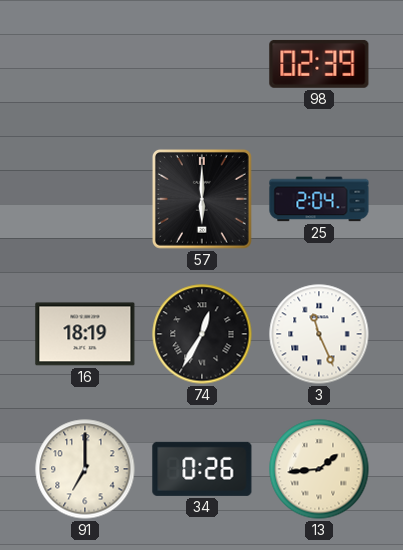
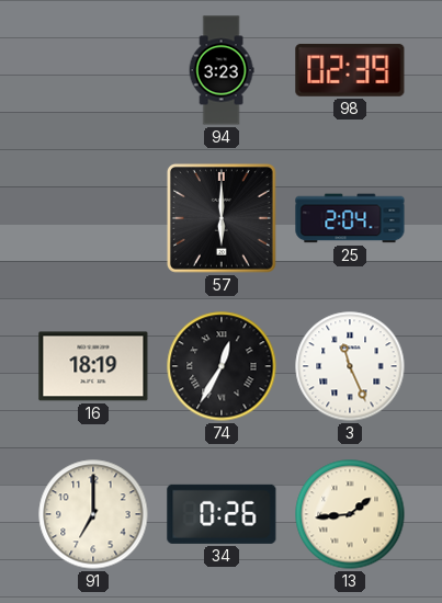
94: none -> 3:23
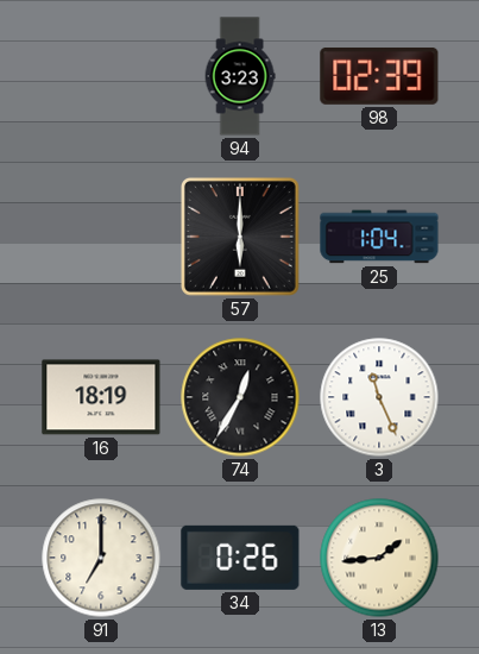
25: 2:04 -> 1:04
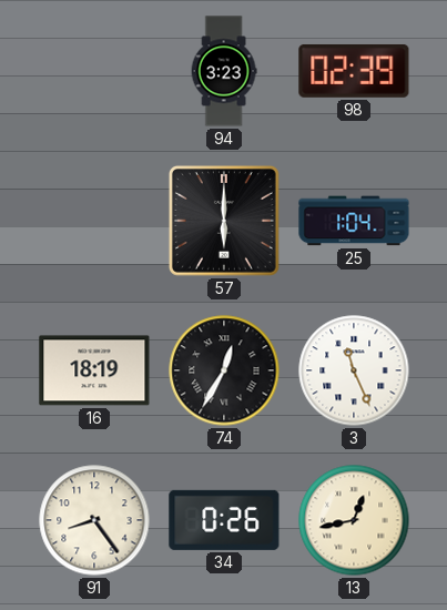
91: 7:00 -> 8:24
13: 1:44 -> 12:43
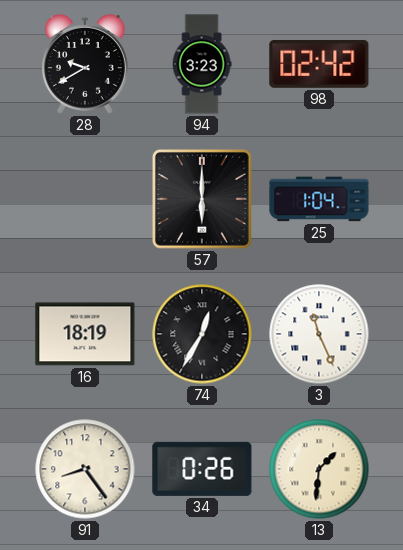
28: none -> 9:40
98: 02:39 -> 02:42
13: 12:43 -> 1:31
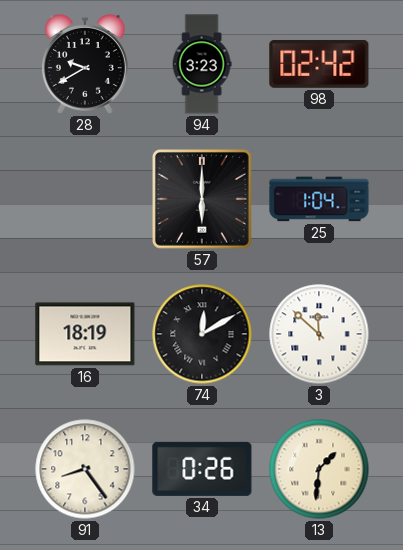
74: 12:35 -> 12:10
3: 11:26 -> 11:52
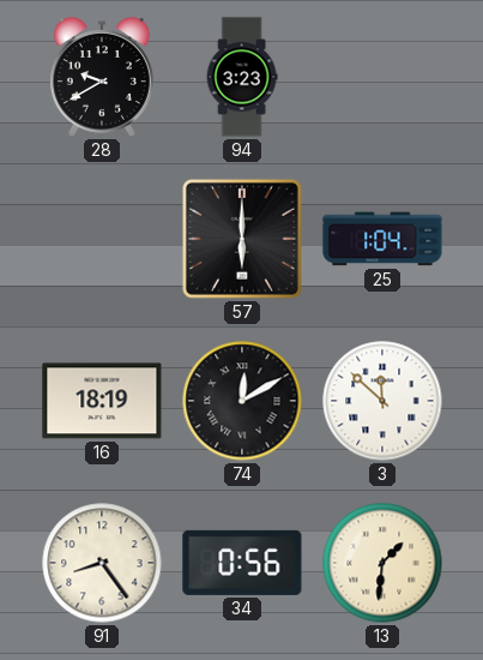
98: 02:42 -> none
34: 0:26 -> 0:56
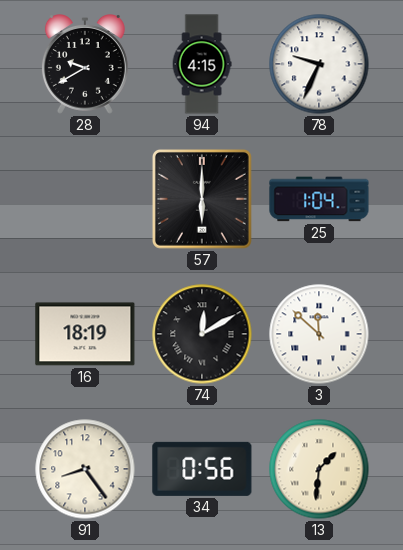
94: 3:23 -> 4:15
78: none -> 9:34
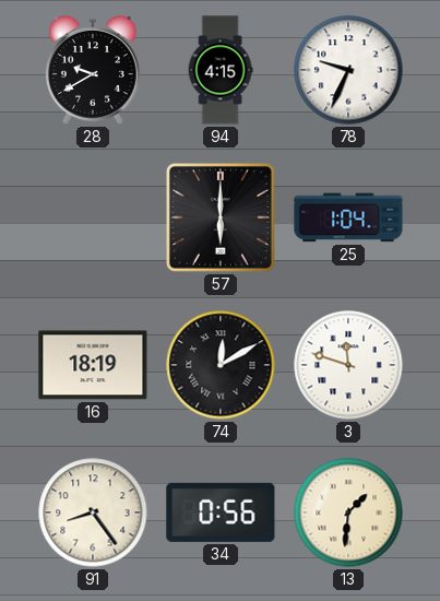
3: 11:52 -> 11:48
